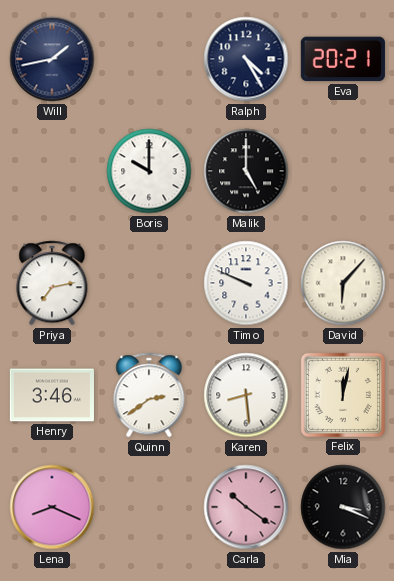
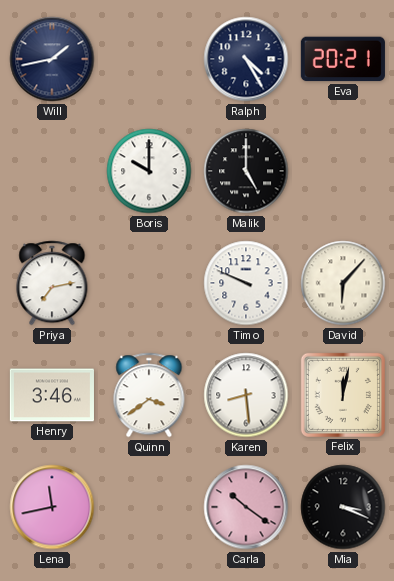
Quinn: 2:39 -> 3:39
Lena: 8:19 -> 11:43
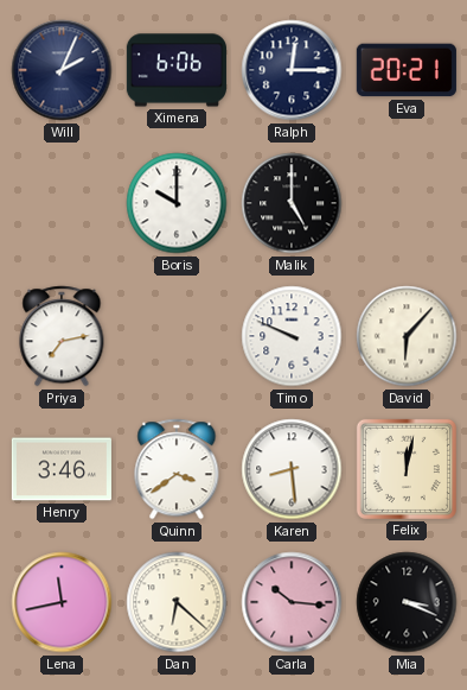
Will: 1:43 -> 2:04
Ximena: none -> 6:06
Ralph: 4:25 -> 12:15
Dan: none -> 6:22
Carla: 10:21 -> 10:16
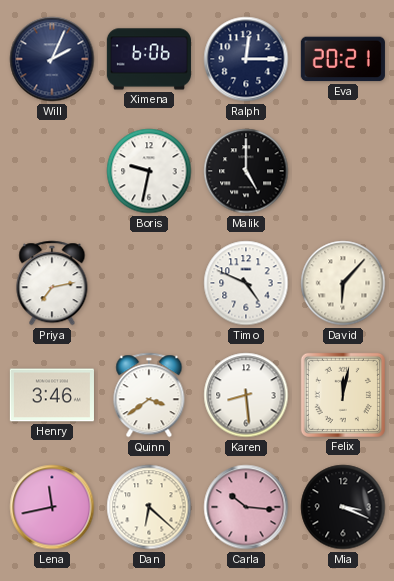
Boris: 10:00 -> 9:32
Timo: 9:49 -> 4:49
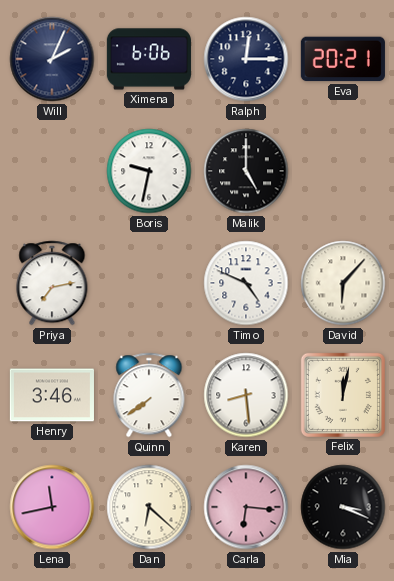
Quinn: 3:39 -> 7:39
Carla: 10:16 -> 6:16
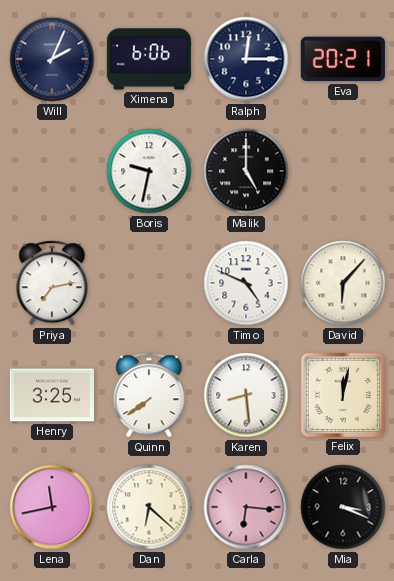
Henry: 3:46 -> 3:25
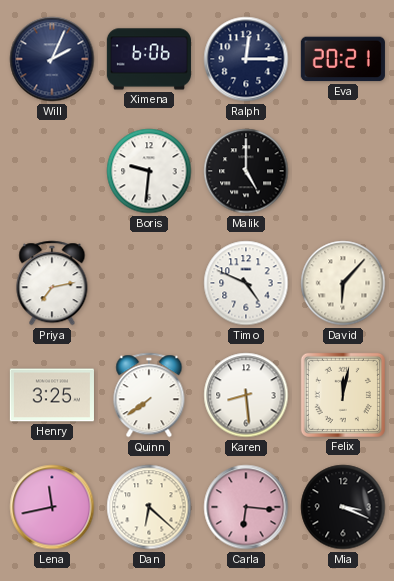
Boris: 9:32 -> 9:31
